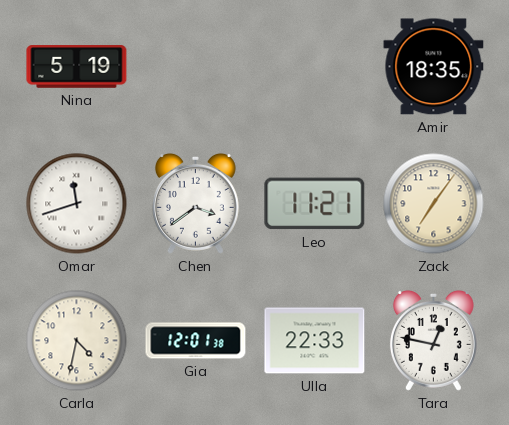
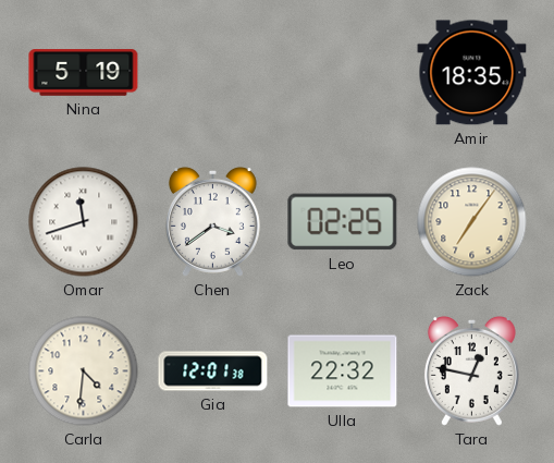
Leo: 11:21 -> 02:25
Carla: 4:32 -> 4:31
Ulla: 22:33 -> 22:32
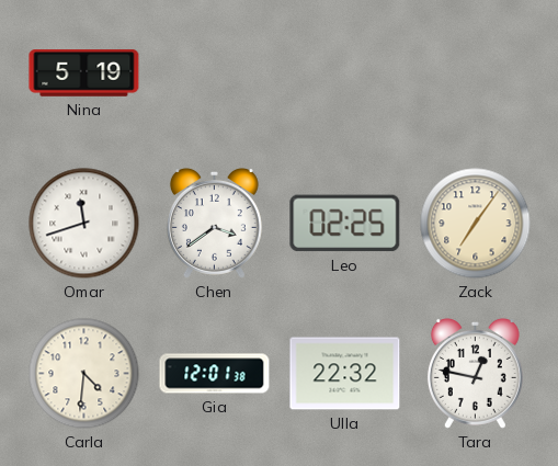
Amir: 18:35 -> none
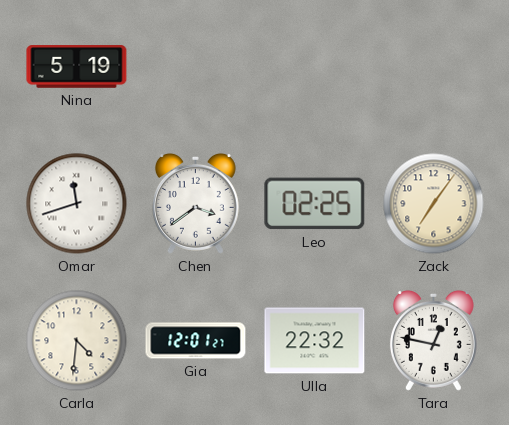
Gia: 12:01:38 -> 12:01:27
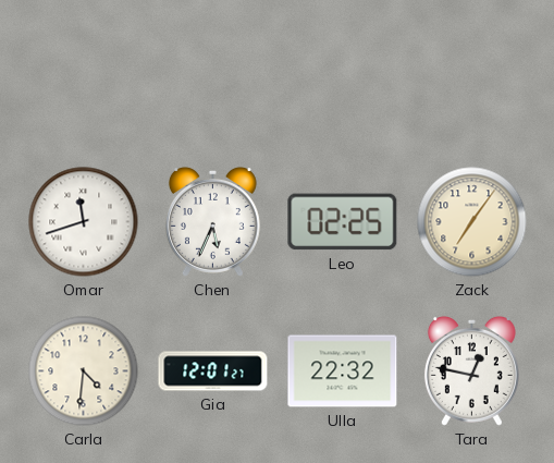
Nina: 5:19 -> none
Chen: 3:39 -> 5:34
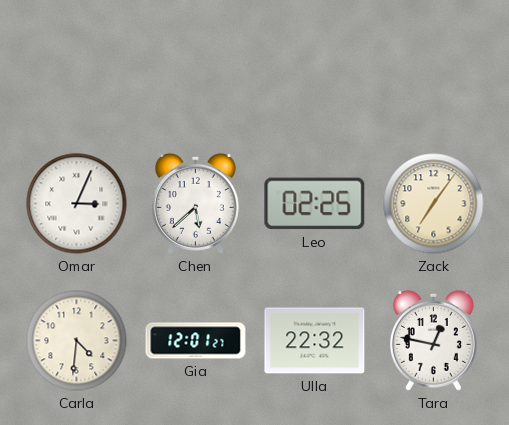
Omar: 11:42 -> 3:04
Chen: 5:34 -> 5:38
